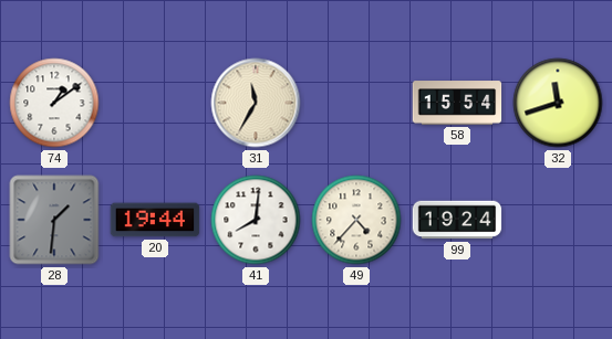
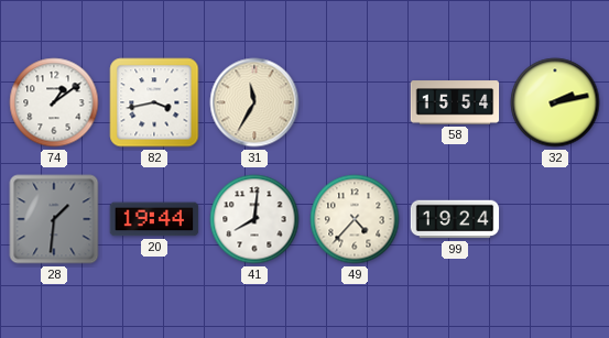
82: none -> 3:43
32: 11:42 -> 2:13
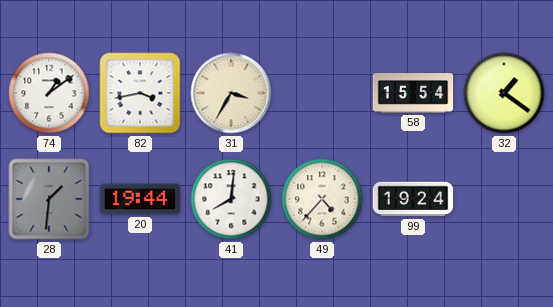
31: 11:35 -> 3:35
32: 2:13 -> 1:21
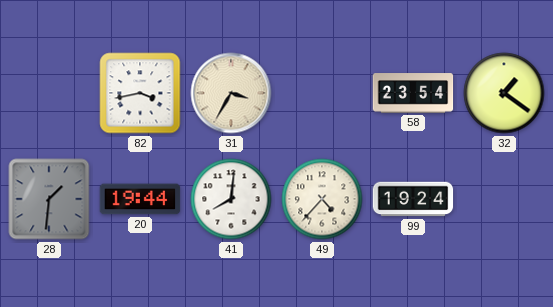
74: 1:09 -> none
58: 15:54 -> 23:54
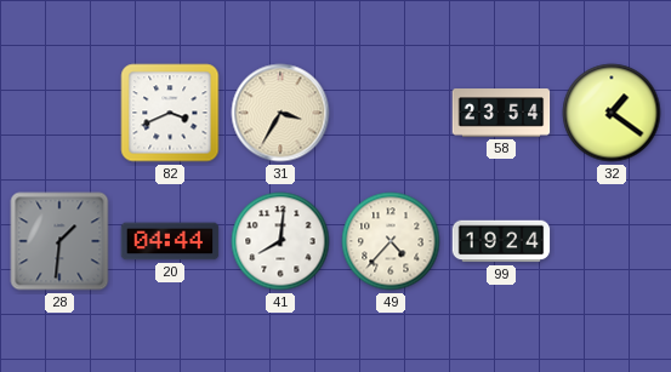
82: 3:43 -> 3:41
20: 19:44 -> 04:44
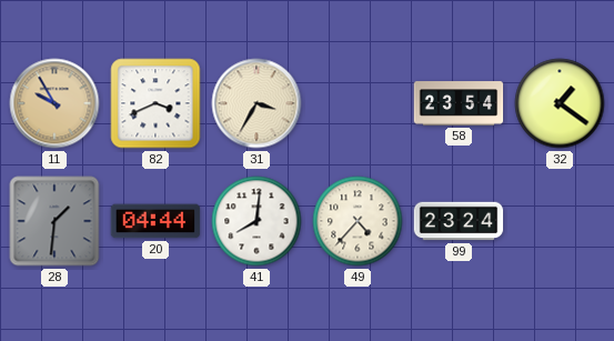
11: none -> 9:55
99: 19:24 -> 23:24
